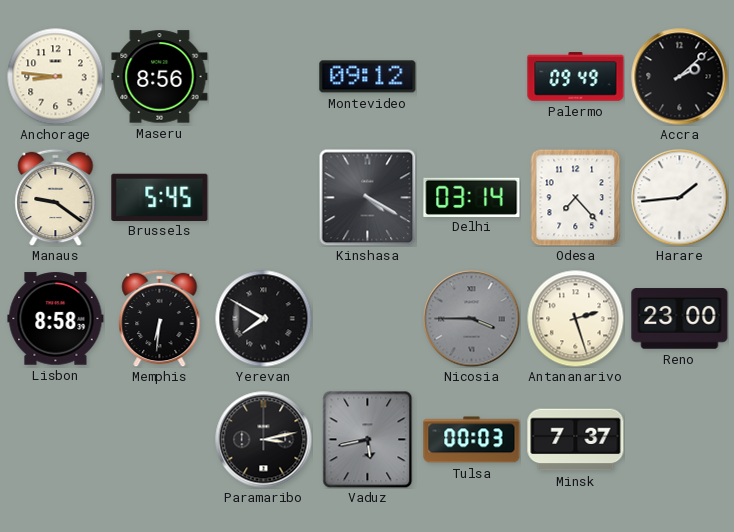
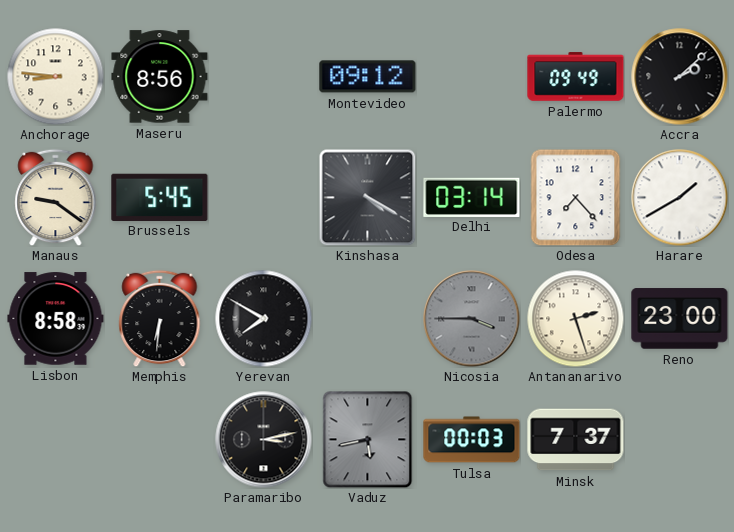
Harare: 1:44 -> 1:40
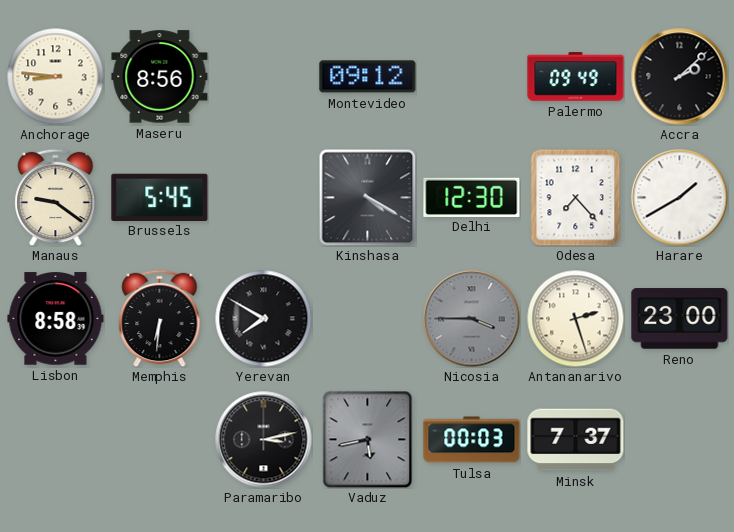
Delhi: 03:14 -> 12:30
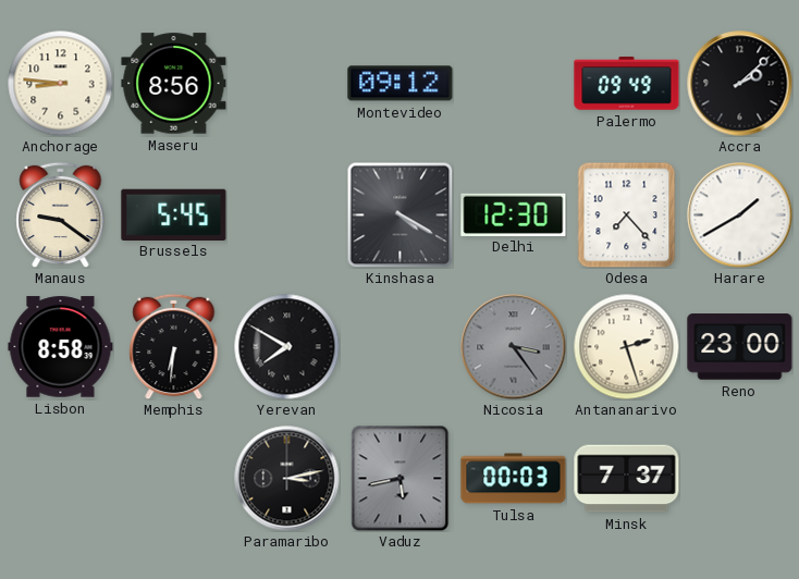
Nicosia: 3:45 -> 3:24
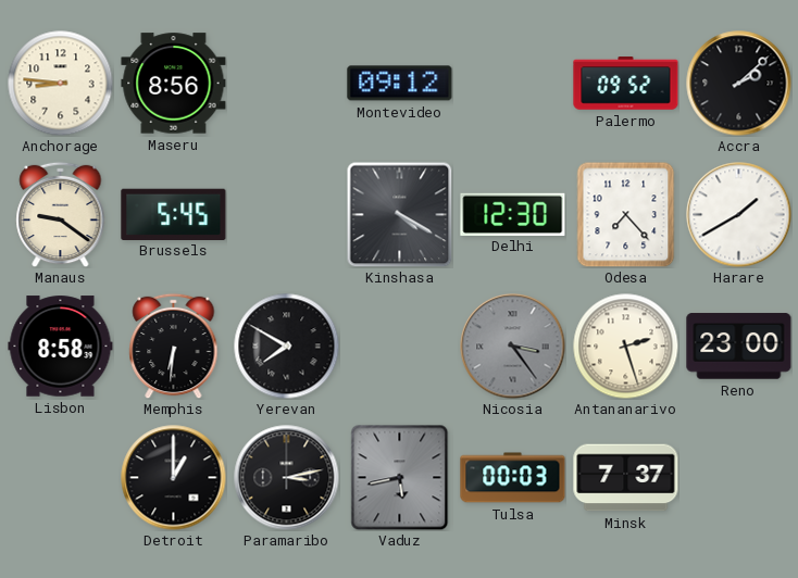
Palermo: 09:49 -> 09:52
Detroit: none -> 1:00
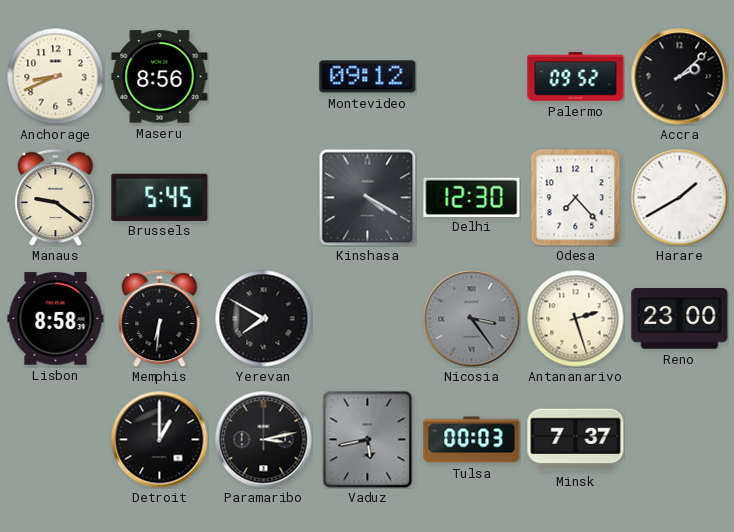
Anchorage: 8:46 -> 8:41
